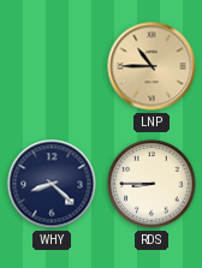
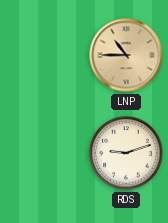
WHY: 8:22 -> none
RDS: 8:45 -> 9:12
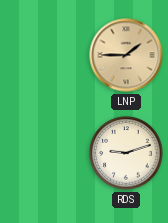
LNP: 10:45 -> 1:45
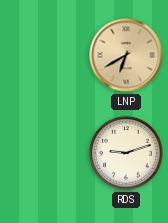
LNP: 1:45 -> 6:40
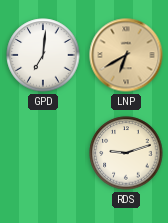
GPD: none -> 7:01
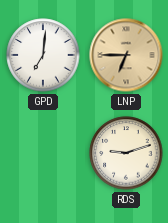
LNP: 6:40 -> 6:45
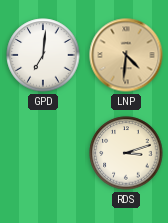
LNP: 6:45 -> 4:31
RDS: 9:12 -> 3:12
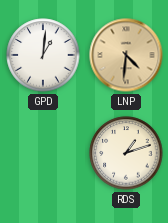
GPD: 7:01 -> 1:01
RDS: 3:12 -> 1:12
